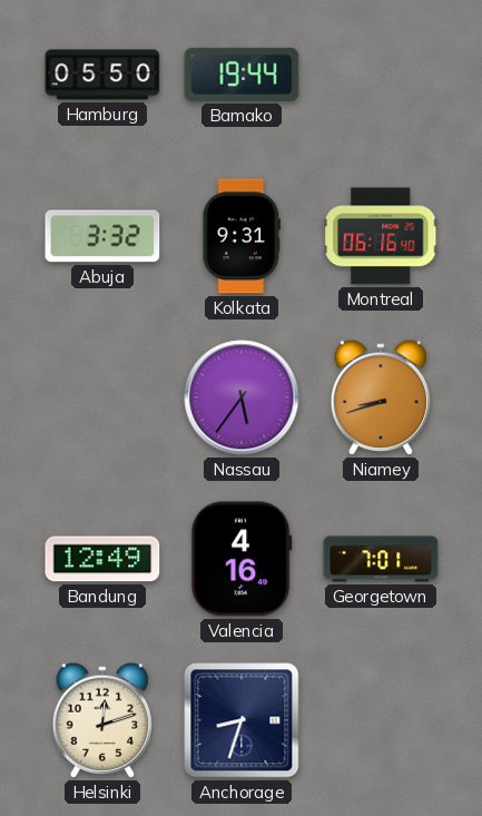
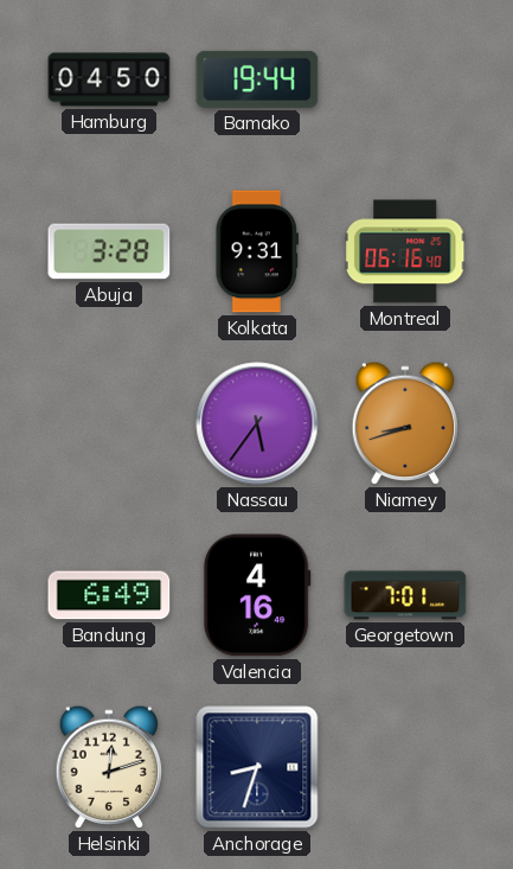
Hamburg: 05:50 -> 04:50
Abuja: 3:32 -> 3:28
Bandung: 12:49 -> 6:49
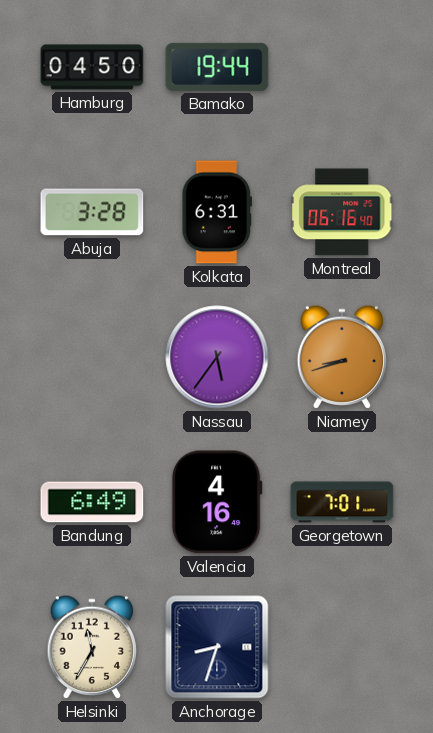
Kolkata: 9:31 -> 6:31
Helsinki: 12:12 -> 11:35
